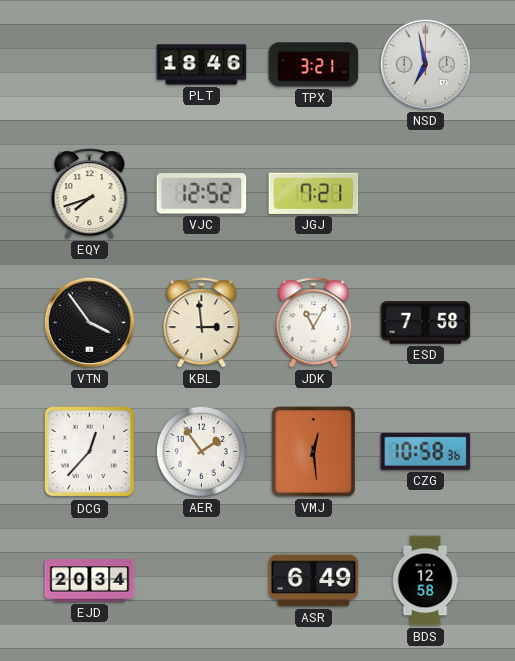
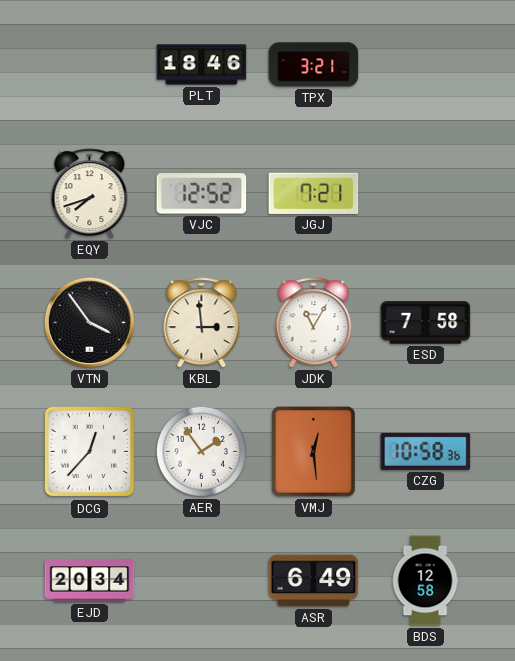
NSD: 6:58 -> none
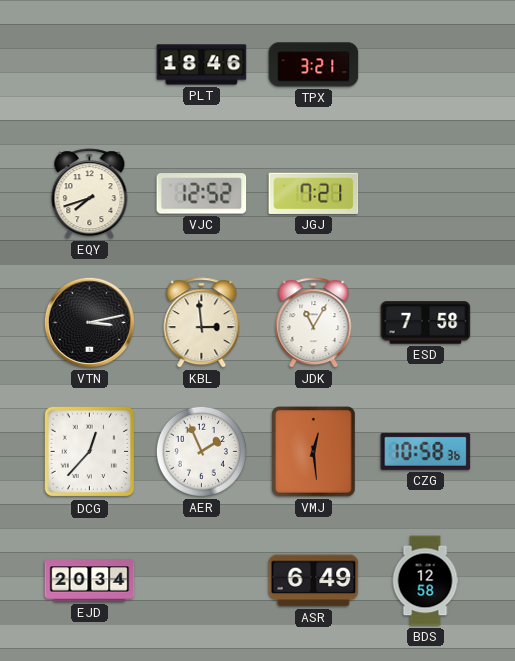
VTN: 3:54 -> 3:13
AER: 1:54 -> 1:56
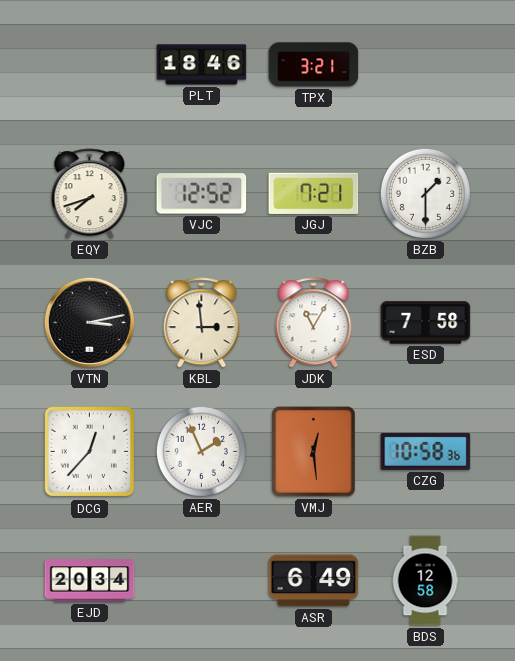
BZB: none -> 1:30
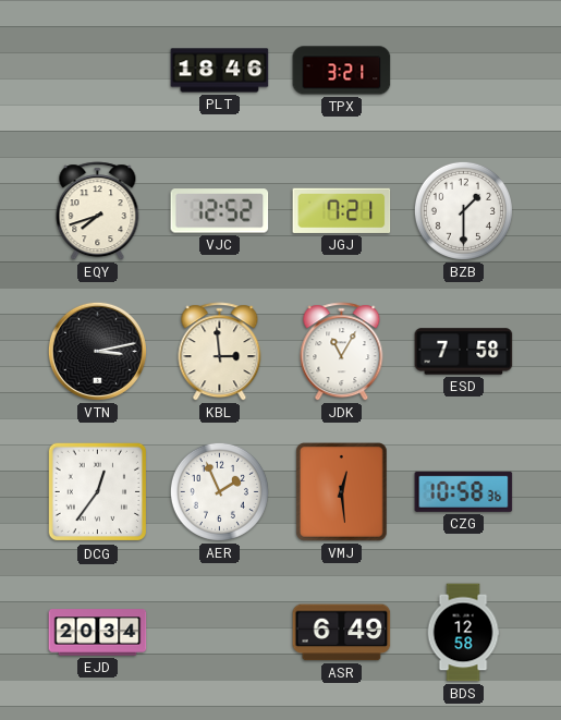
DCG: 12:37 -> 12:36
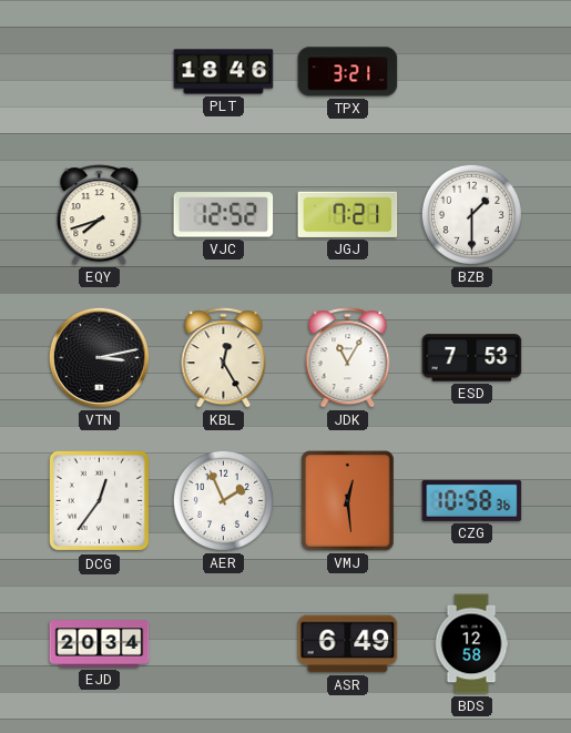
KBL: 2:59 -> 12:25
ESD: 7:58 -> 7:53
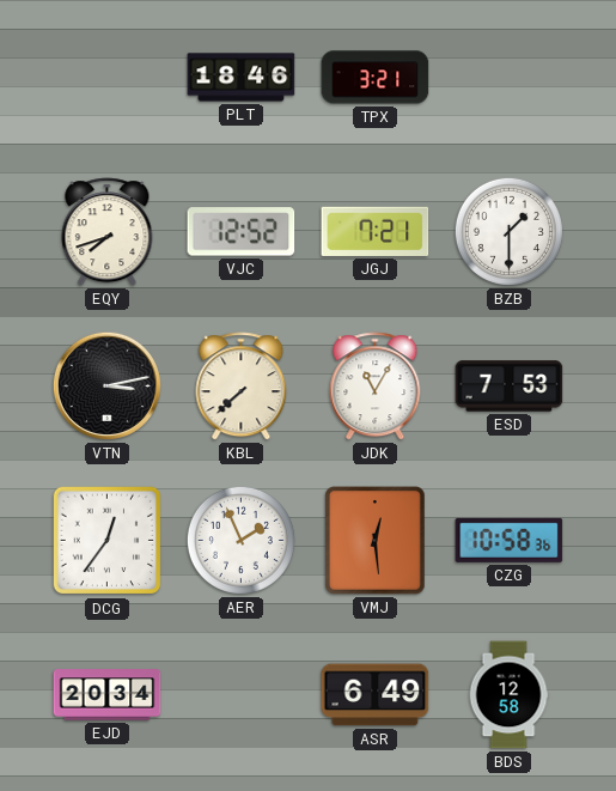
KBL: 12:25 -> 7:38
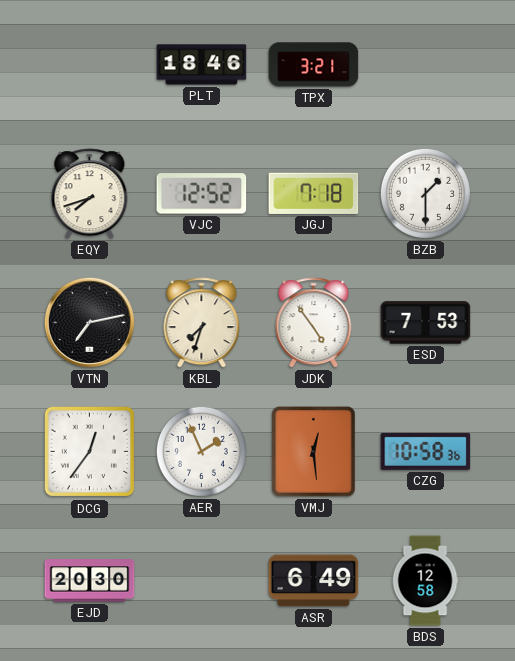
JGJ: 7:21 -> 7:18
VTN: 3:13 -> 7:13
KBL: 7:38 -> 7:33
JDK: 11:05 -> 4:54
EJD: 20:34 -> 20:30
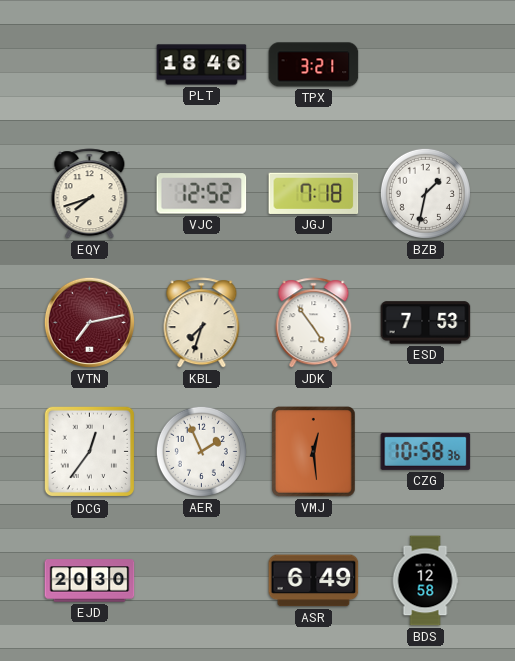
BZB: 1:30 -> 1:32
VTN dial: black -> burgundy
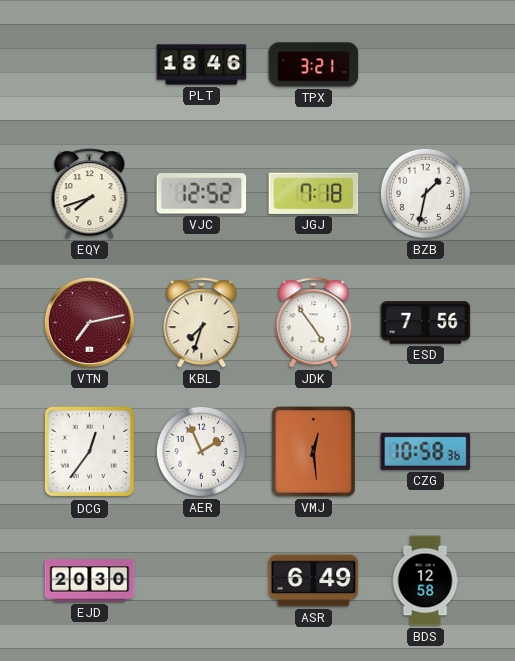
ESD: 7:53 -> 7:56
